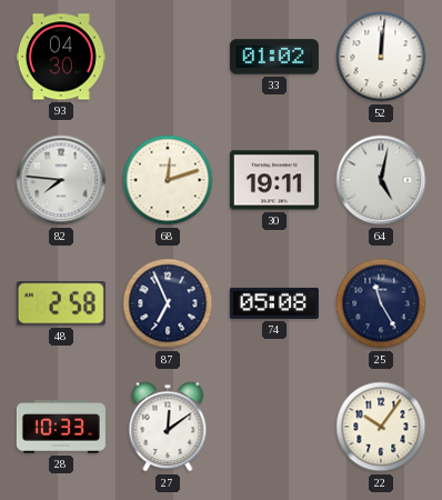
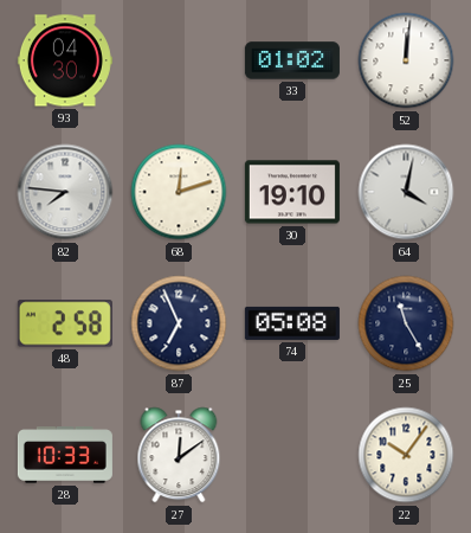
30: 19:11 -> 19:10
64: 5:02 -> 4:02
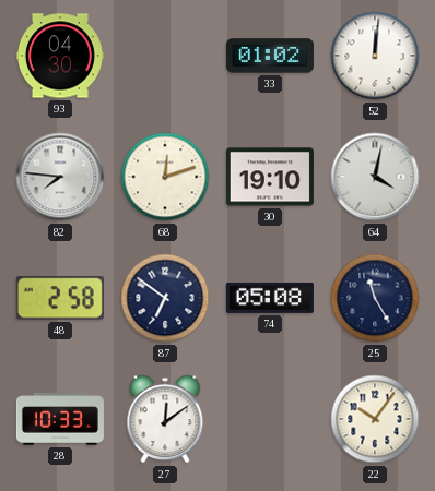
87: 6:56 -> 6:51
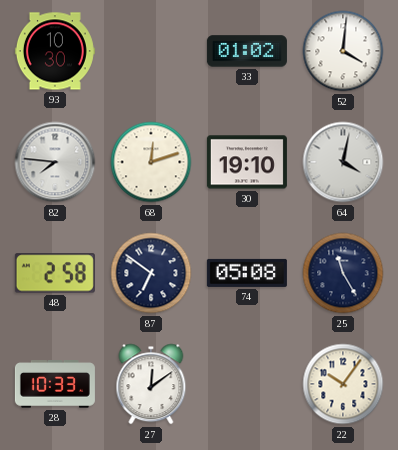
93: 04:30 -> 10:30
52: 12:01 -> 4:01
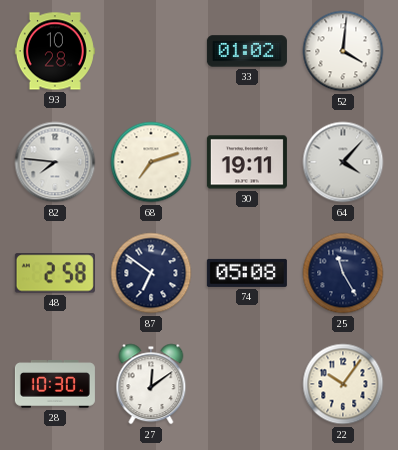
93: 10:30 -> 10:28
68: 12:12 -> 7:12
30: 19:10 -> 19:11
64: 4:02 -> 4:07
28: 10:33 -> 10:30
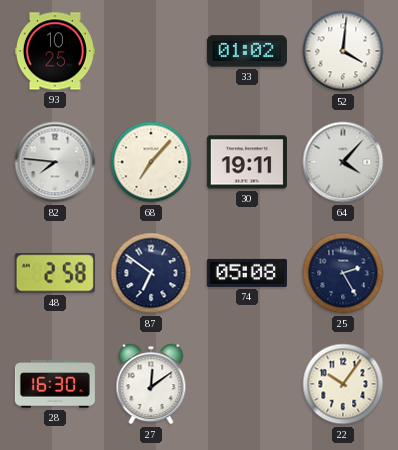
93: 10:28 -> 10:25
68: 7:12 -> 7:07
25: 11:25 -> 2:25
28: 10:30 -> 16:30
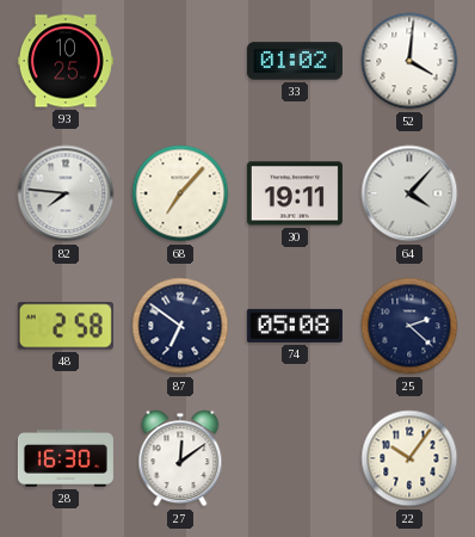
25: 2:25 -> 2:22
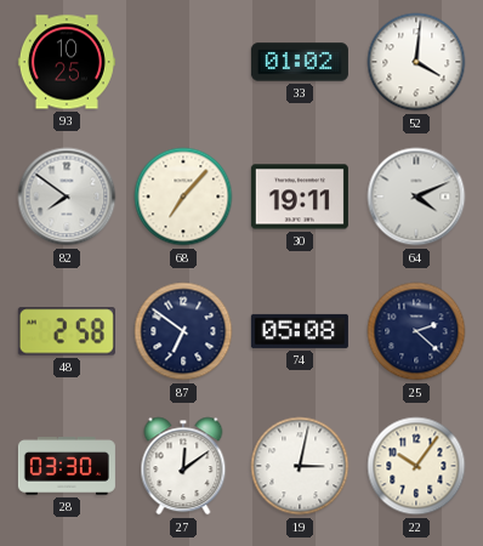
82: 7:46 -> 7:51
64: 4:07 -> 4:11
28: 16:30 -> 03:30
19: none -> 3:02
